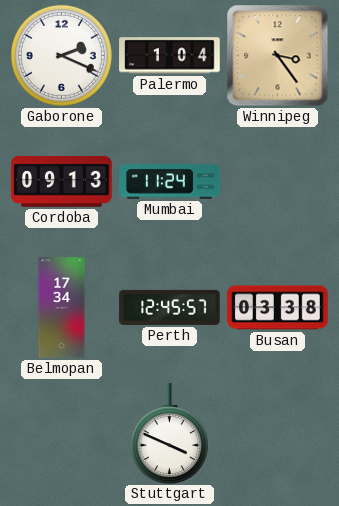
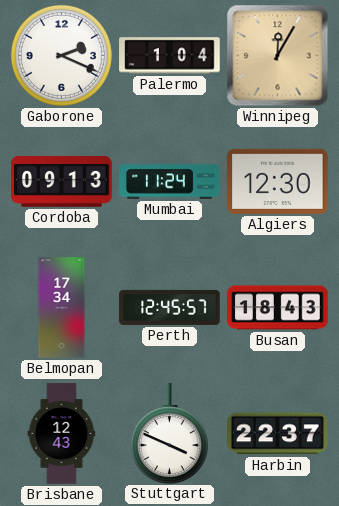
Winnipeg: 3:24 -> 12:05
Algiers: none -> 12:30
Busan: 03:38 -> 18:43
Brisbane: none -> 12:43
Harbin: none -> 22:37
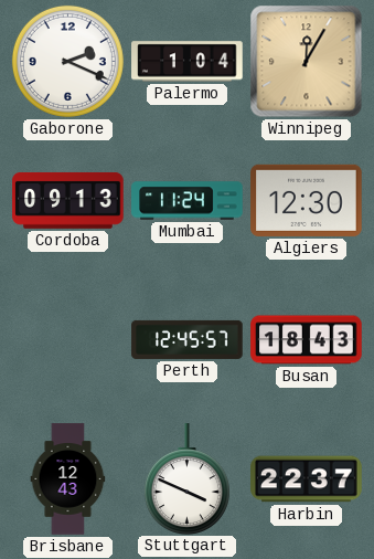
Belmopan: 17:34 -> none
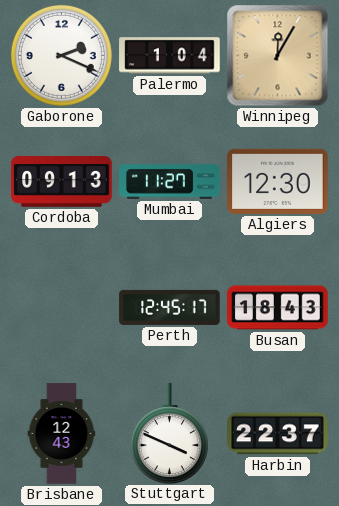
Mumbai: 11:24 -> 11:27
Perth: 12:45:57 -> 12:45:17
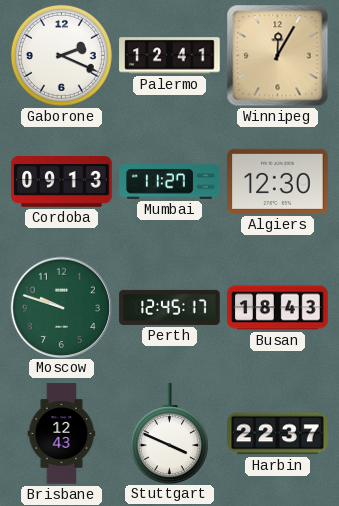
Palermo: 1:04 -> 12:41
Moscow: none -> 9:48
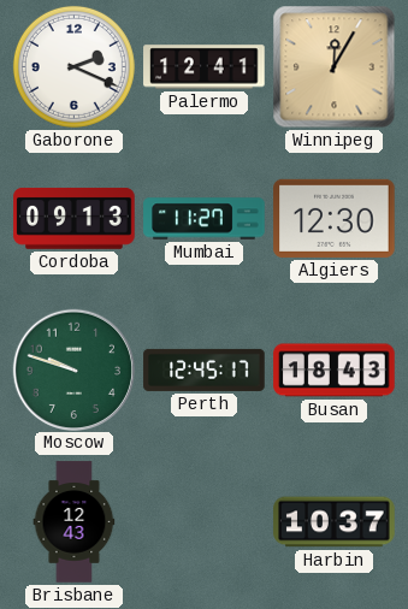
Stuttgart: 3:49 -> none
Harbin: 22:37 -> 10:37
